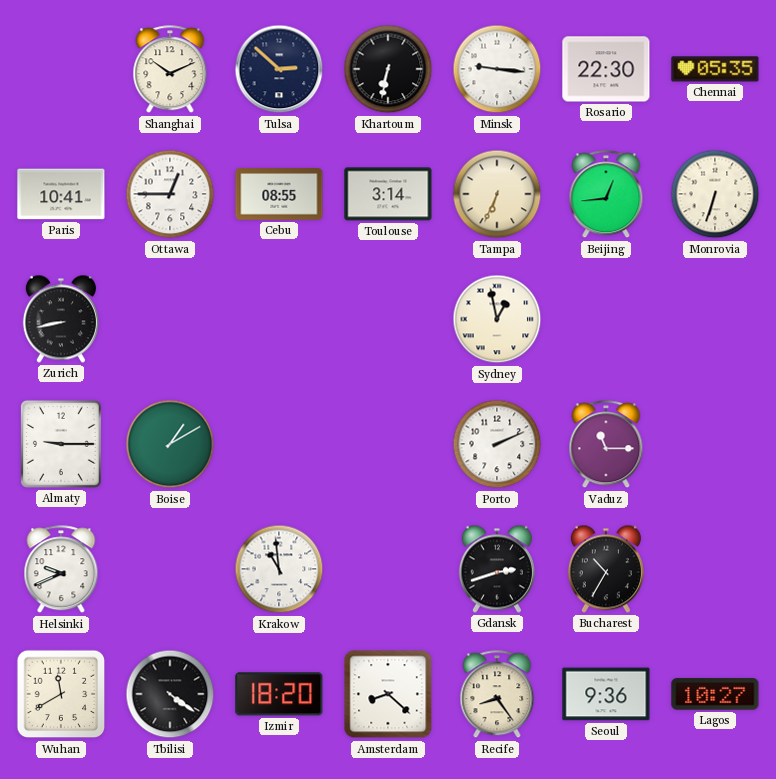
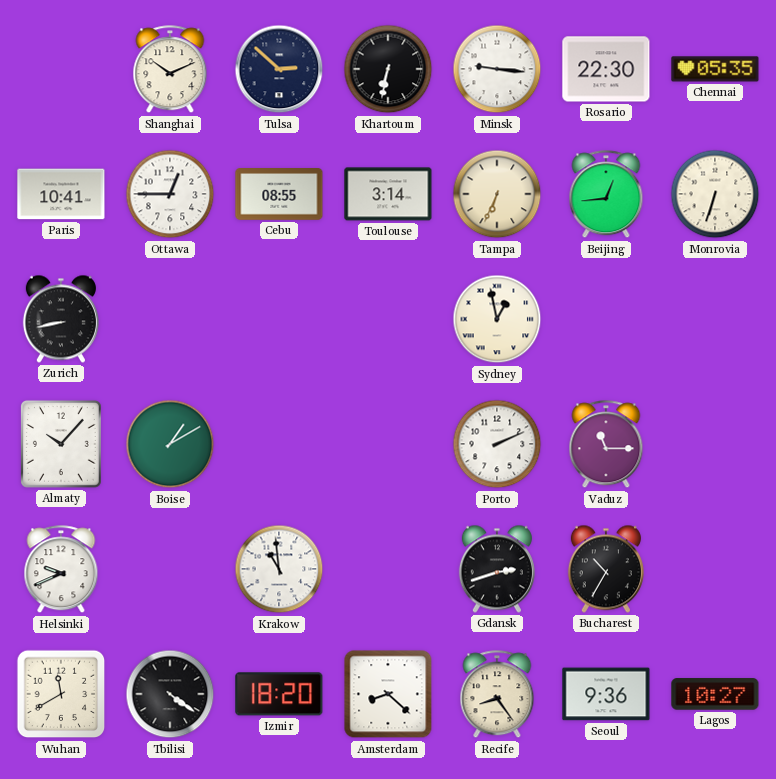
Almaty: 9:15 -> 10:07
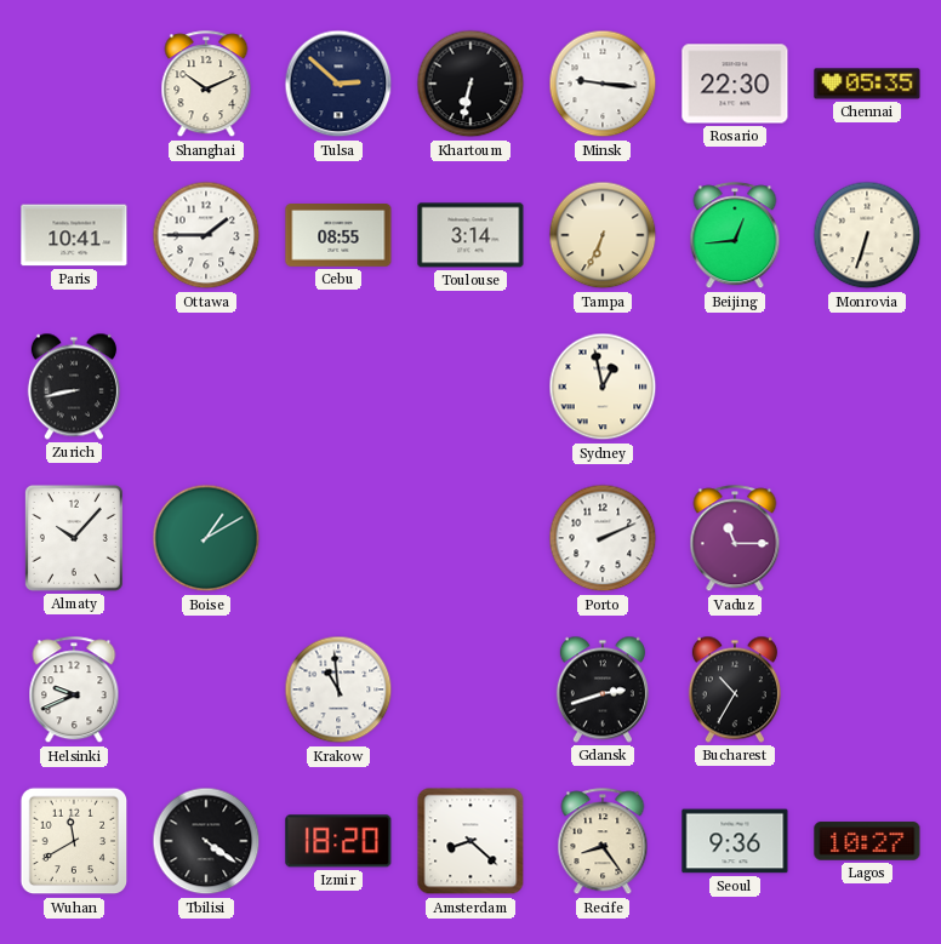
Ottawa: 12:45 -> 1:45
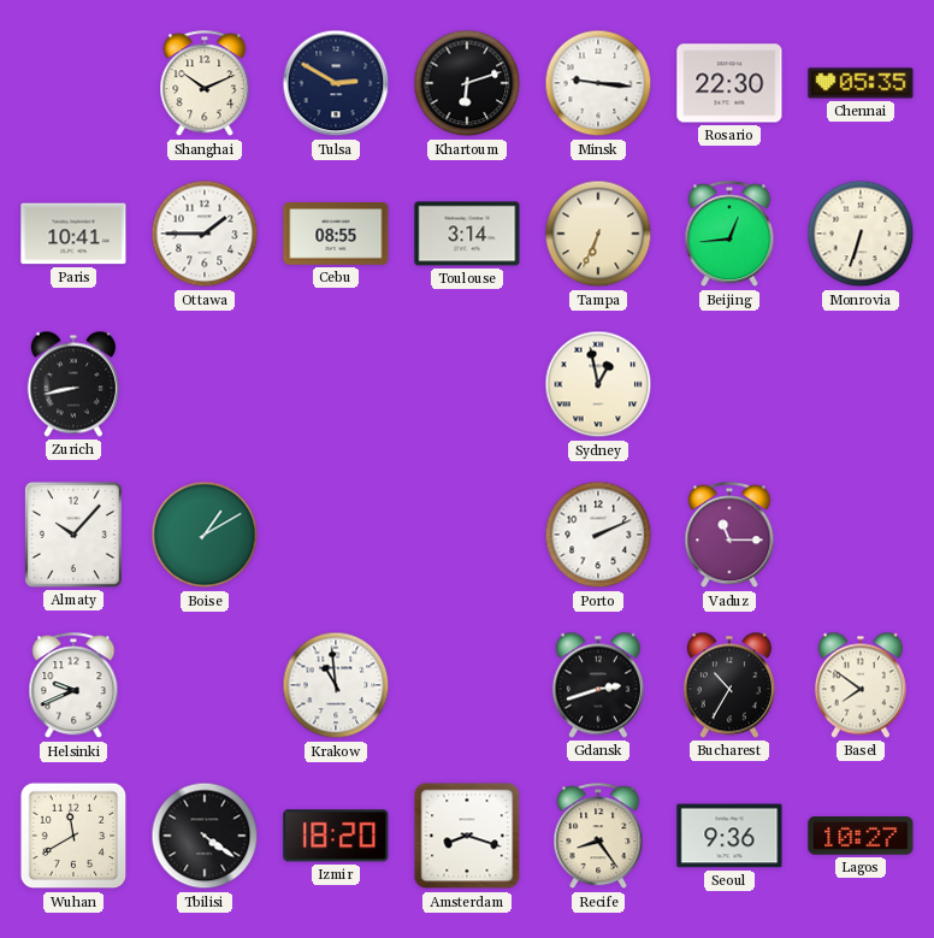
Tulsa: 2:52 -> 2:50
Khartoum: 6:32 -> 6:12
Basel: none -> 7:51
Amsterdam: 8:22 -> 8:18
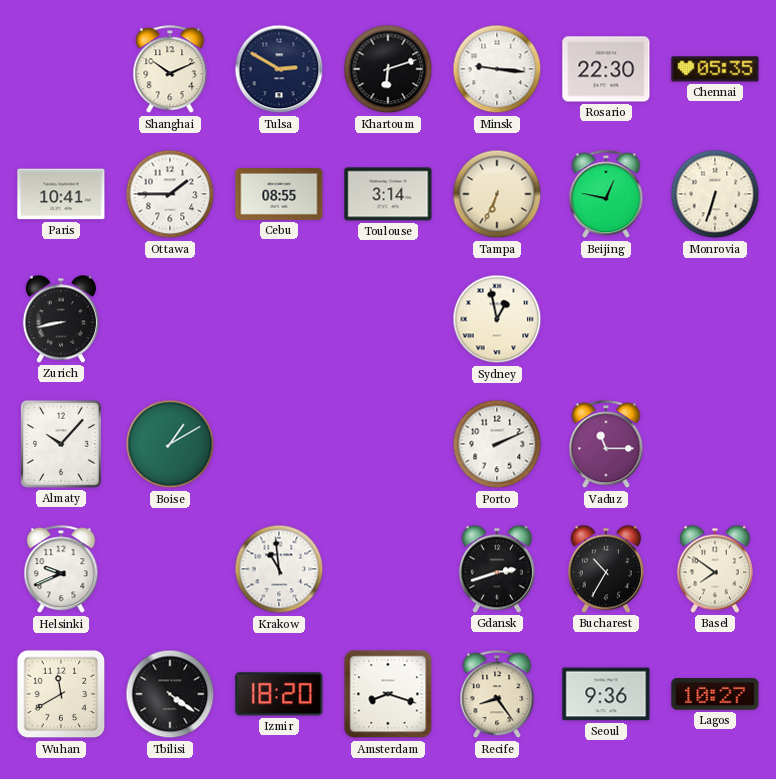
Beijing: 12:44 -> 12:47
